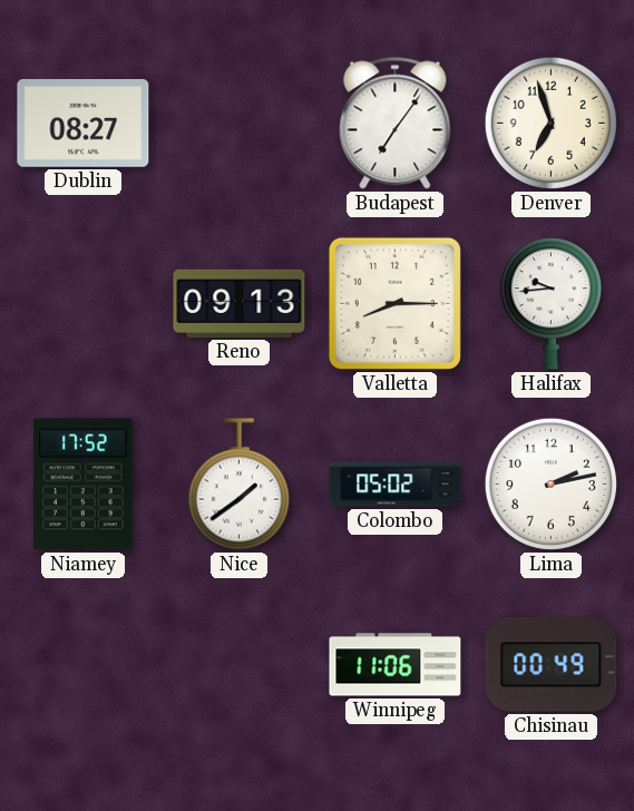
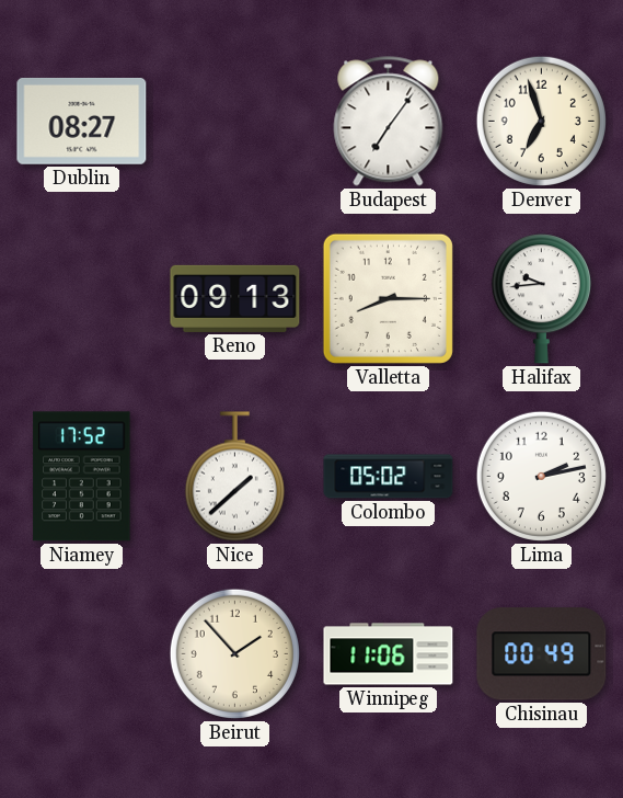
Nice: 1:39 -> 1:38
Beirut: none -> 1:53
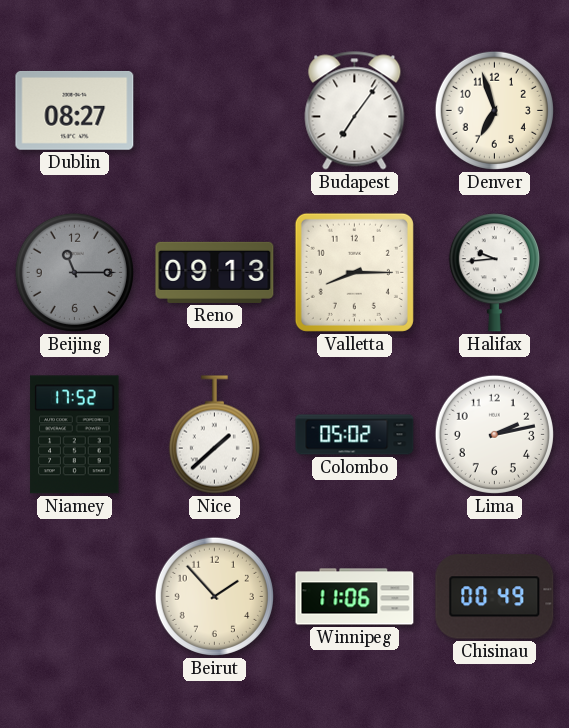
Beijing: none -> 11:15
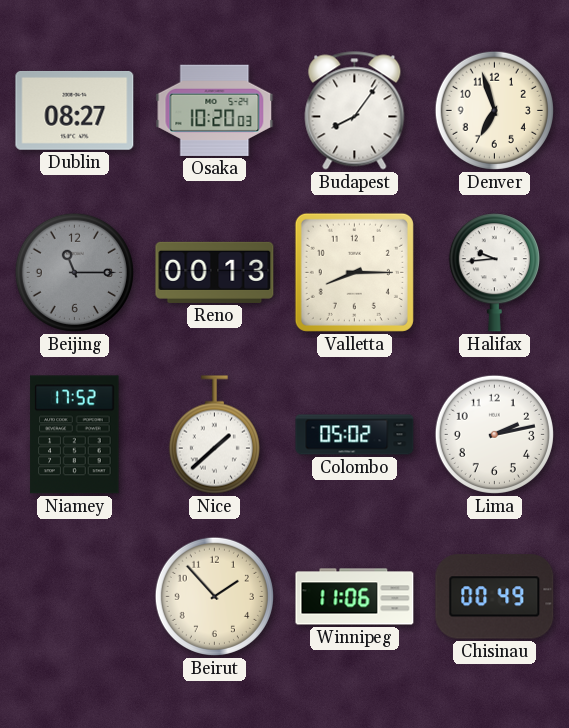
Osaka: none -> 10:20
Budapest: 7:06 -> 8:06
Reno: 09:13 -> 00:13
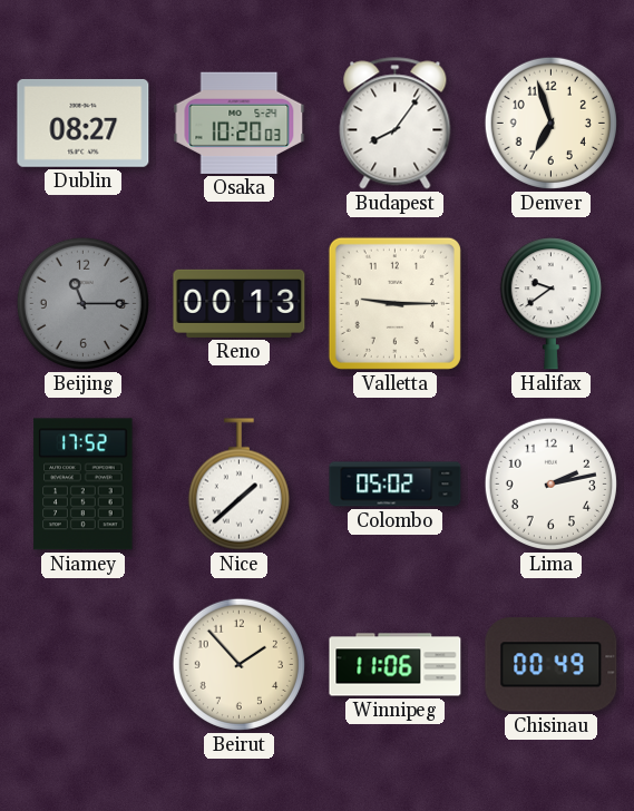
Valletta: 8:15 -> 9:15
Halifax: 9:44 -> 9:39
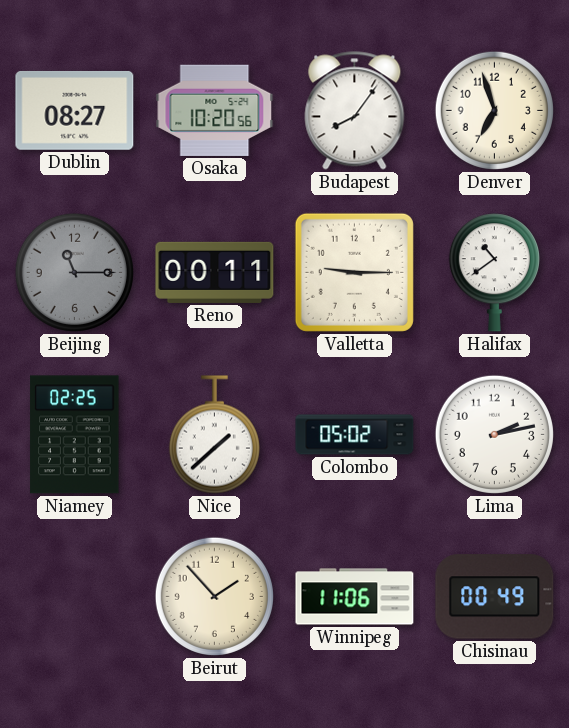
Osaka: 10:20:03 -> 10:20:56
Reno: 00:13 -> 00:11
Halifax: 9:39 -> 10:39
Niamey: 17:52 -> 02:25
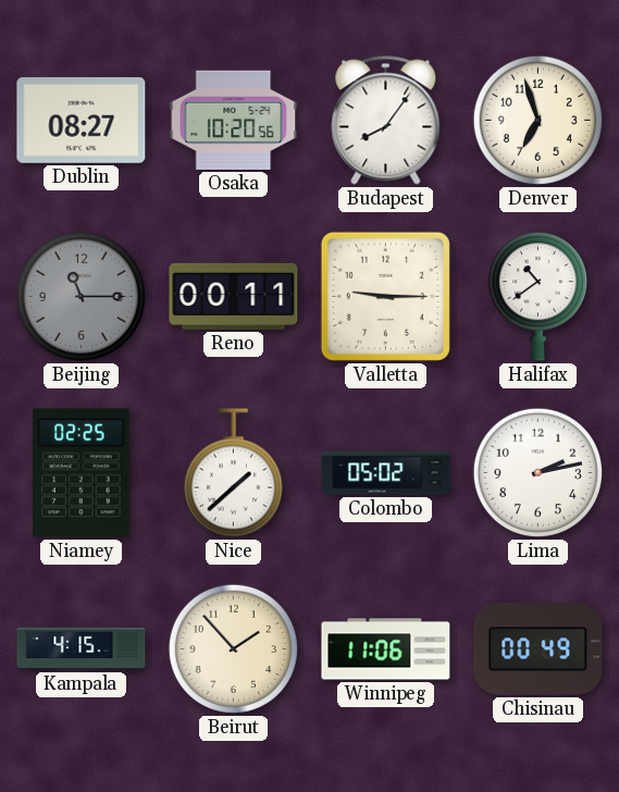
Kampala: none -> 4:15
